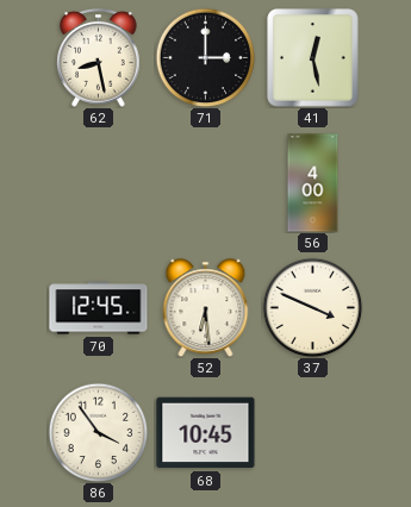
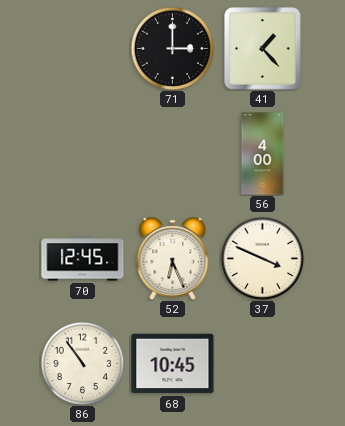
62: 8:28 -> none
41: 12:28 -> 1:23
52: 6:29 -> 6:26
86: 3:54 -> 10:54
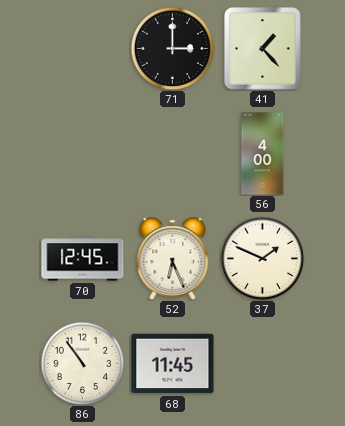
37: 3:49 -> 1:49
68: 10:45 -> 11:45
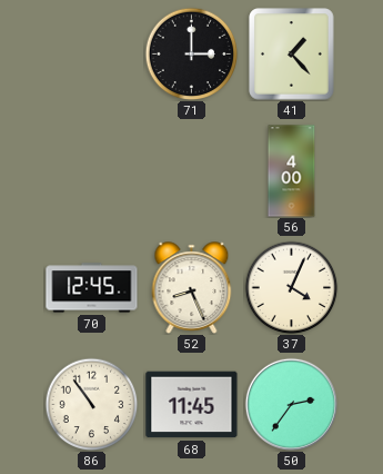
52: 6:26 -> 8:26
37: 1:49 -> 4:04
50: none -> 2:36
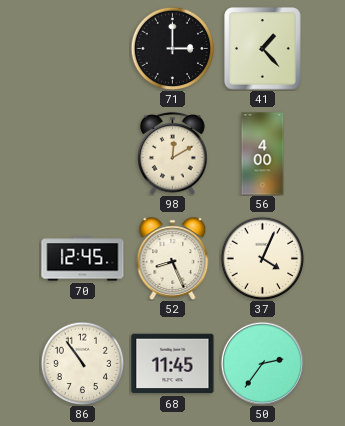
98: none -> 12:10
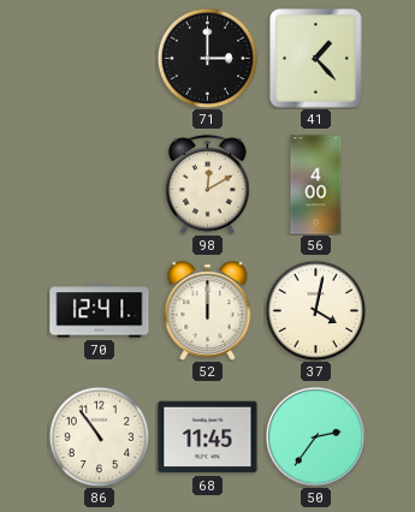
70: 12:45 -> 12:41
52: 8:26 -> 12:00
37: 4:04 -> 4:02
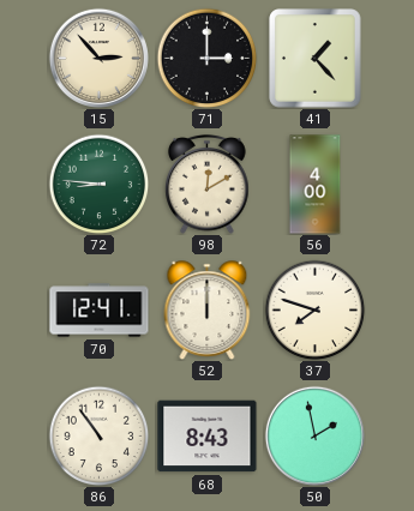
15: none -> 2:53
72: none -> 8:46
37: 4:02 -> 7:48
68: 11:45 -> 8:43
50: 2:36 -> 1:58
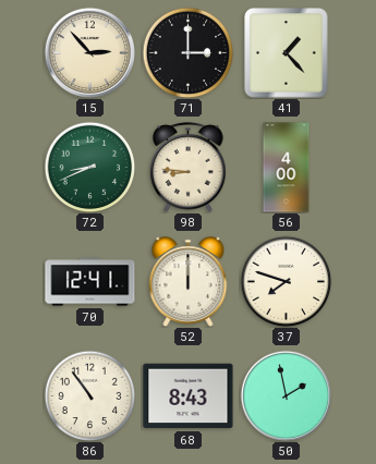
72: 8:46 -> 8:41
98: 12:10 -> 8:46
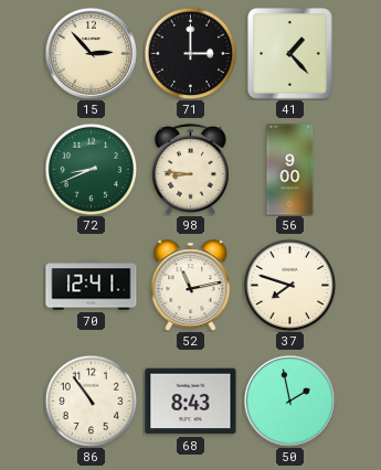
56: 4:00 -> 9:00
52: 12:00 -> 11:13
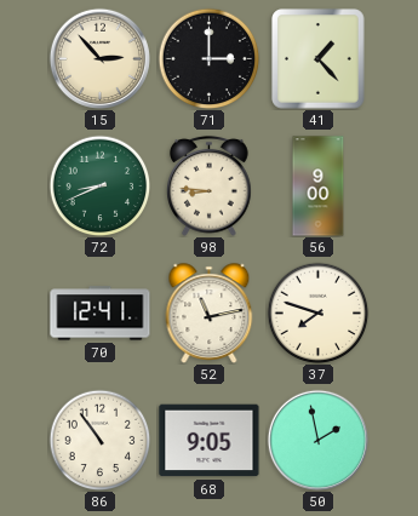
68: 8:43 -> 9:05
